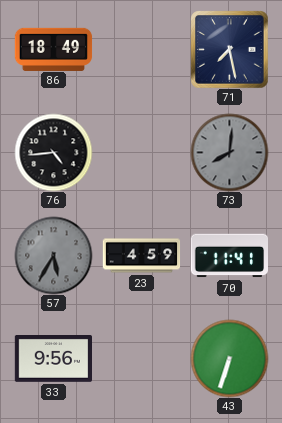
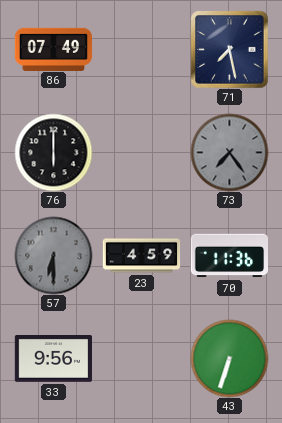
86: 18:49 -> 07:49
76: 4:44 -> 6:00
73: 8:01 -> 7:24
57: 5:35 -> 6:30
70: 11:41 -> 11:36
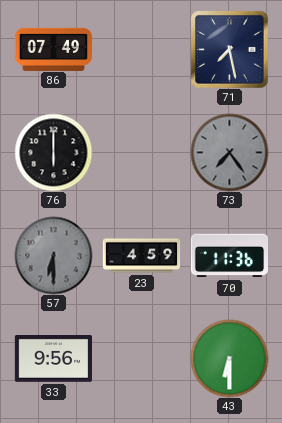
43: 6:33 -> 6:30
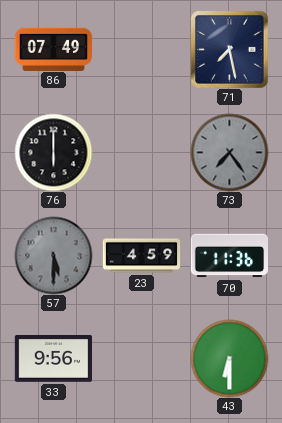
57: 6:30 -> 5:30
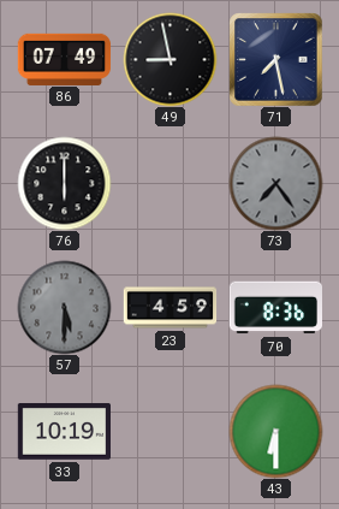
49: none -> 8:58
70: 11:36 -> 8:36
33: 9:56 -> 10:19
